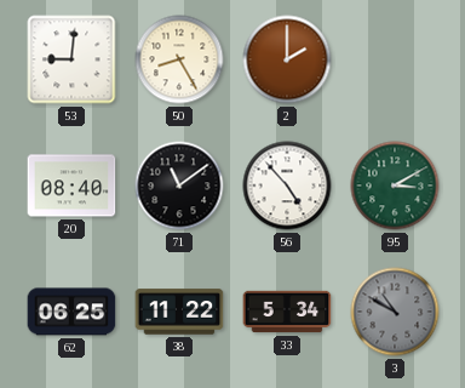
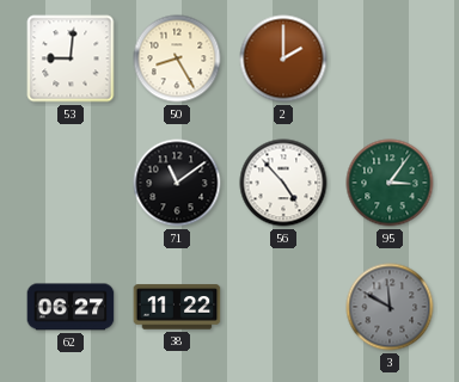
20: 08:40 -> none
95: 3:10 -> 3:06
62: 06:25 -> 06:27
33: 5:34 -> none
3: 10:50 -> 11:50
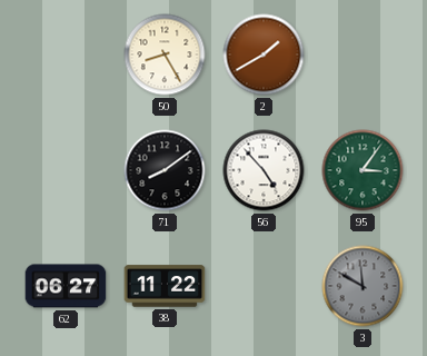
53: 9:01 -> none
2: 2:00 -> 1:40
71: 11:09 -> 8:09
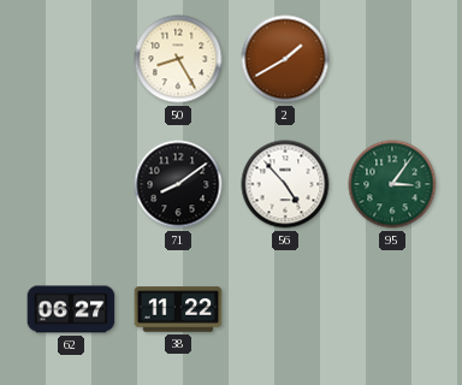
3: 11:50 -> none
